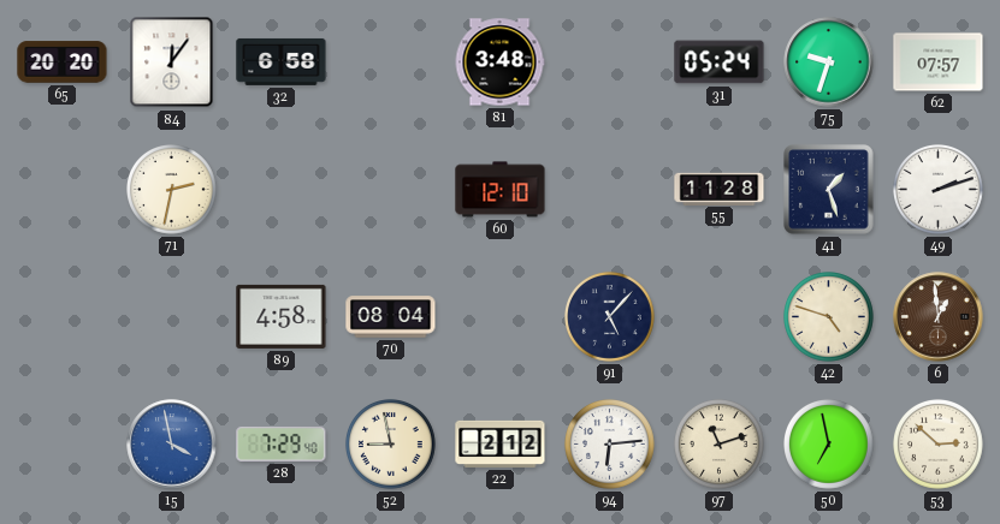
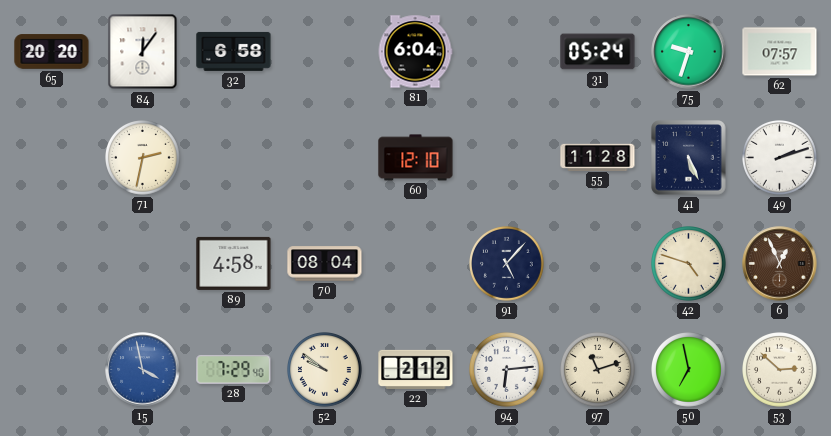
81: 3:48 -> 6:04
41: 1:27 -> 5:26
6: 12:59 -> 12:56
52: 8:58 -> 9:51
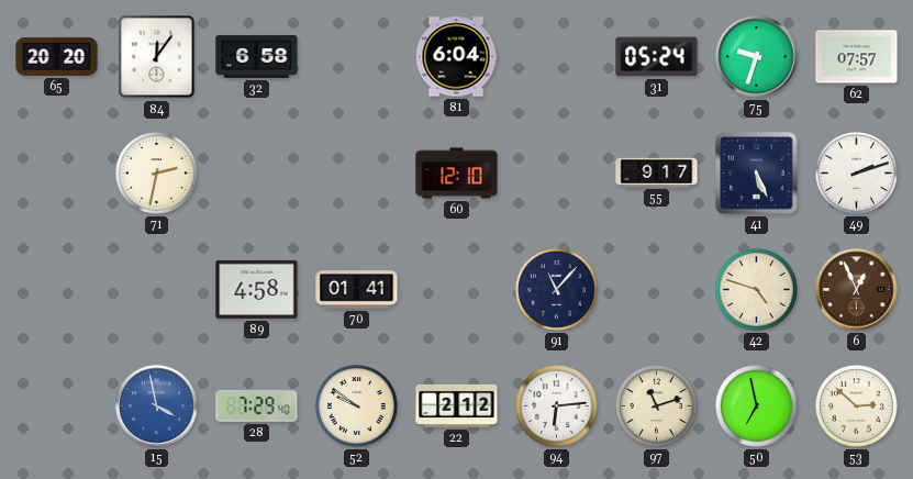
55: 11:28 -> 9:17
70: 08:04 -> 01:41
91: 5:07 -> 11:07
